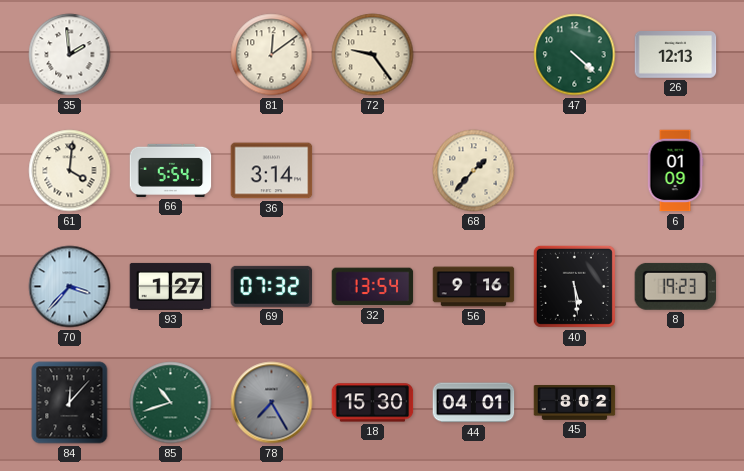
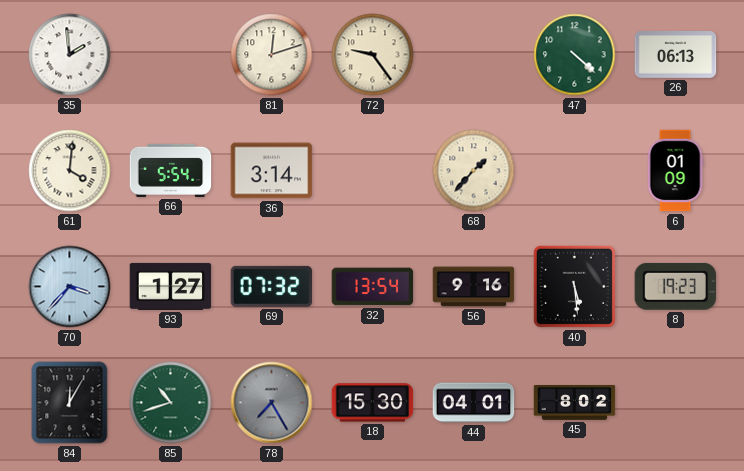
81: 12:09 -> 12:12
26: 12:13 -> 06:13
84: 12:07 -> 12:05
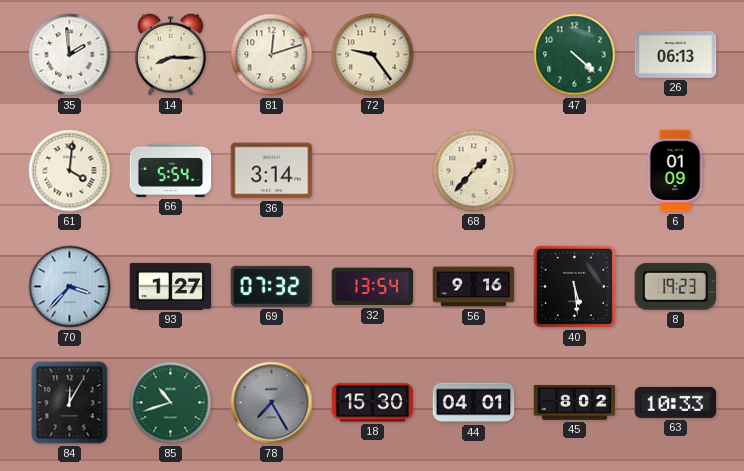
14: none -> 8:15
63: none -> 10:33
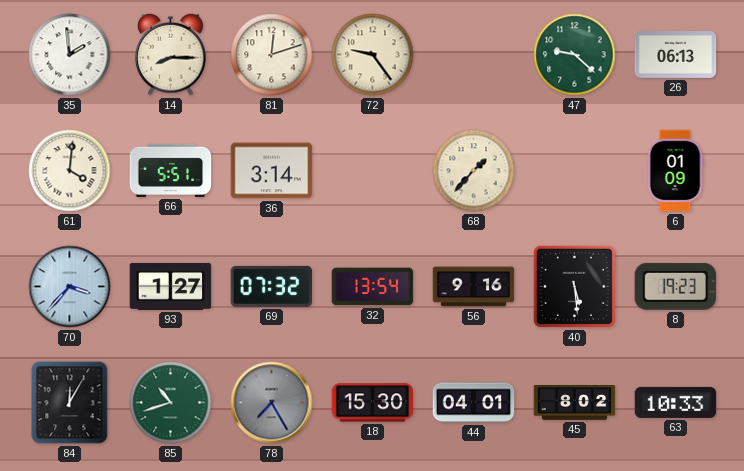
47: 4:22 -> 9:22
66: 5:54 -> 5:51
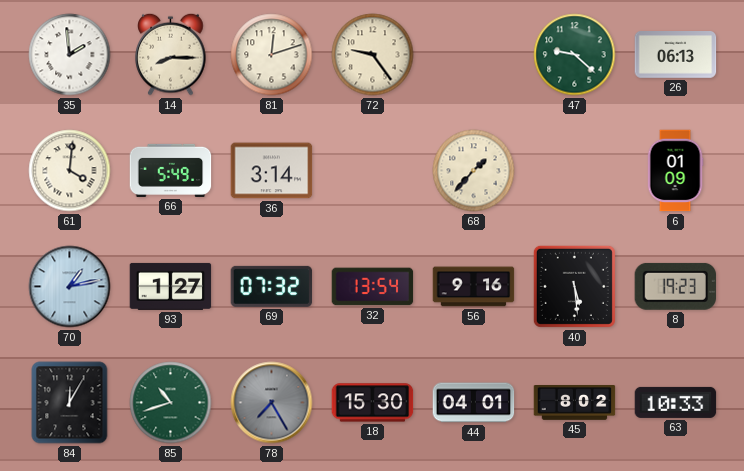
66: 5:51 -> 5:49
70: 3:37 -> 1:13
